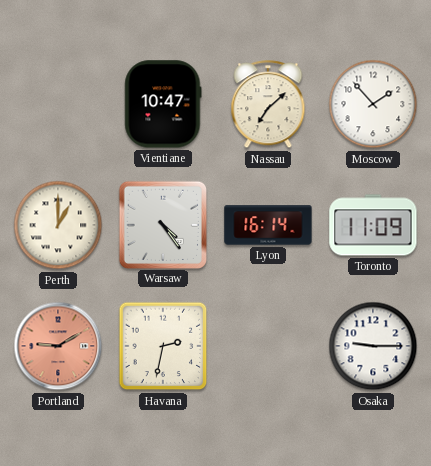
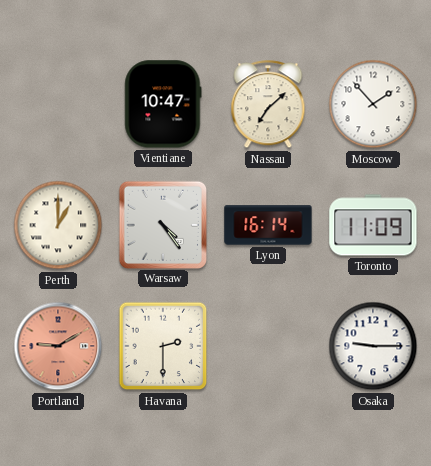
Havana: 2:32 -> 2:30
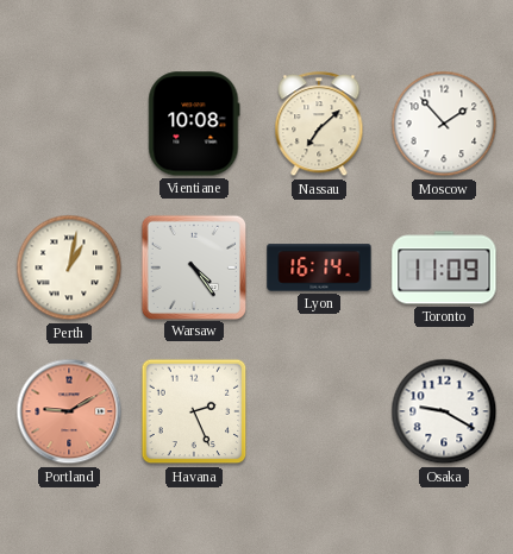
Vientiane: 10:47 -> 10:08
Perth: 1:00 -> 1:02
Havana: 2:30 -> 2:26
Osaka: 9:15 -> 9:20
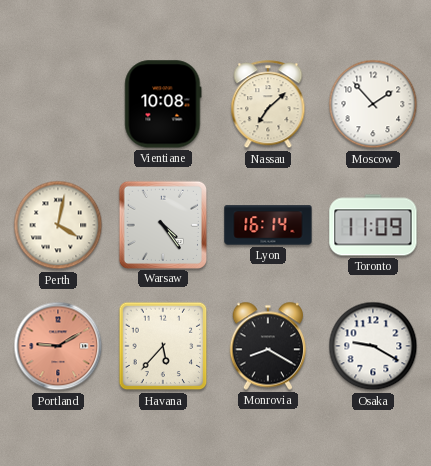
Perth: 1:02 -> 4:02
Havana: 2:26 -> 5:37
Monrovia: none -> 8:20
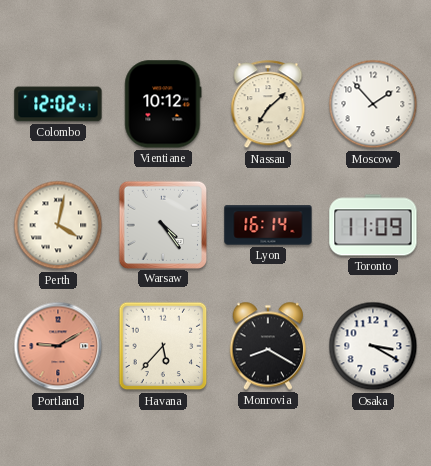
Colombo: none -> 12:02
Vientiane: 10:08 -> 10:12
Osaka: 9:20 -> 3:20
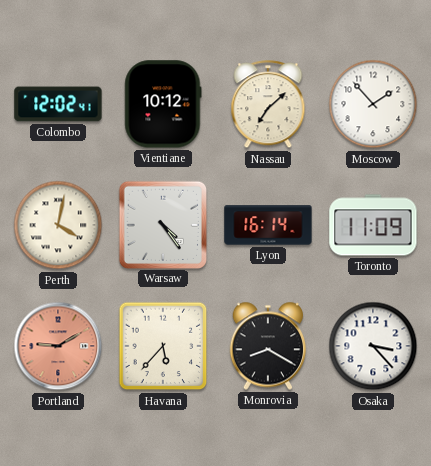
Osaka: 3:20 -> 3:23
